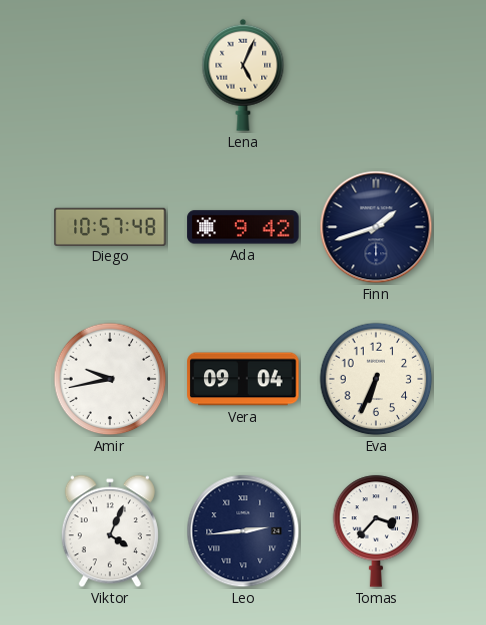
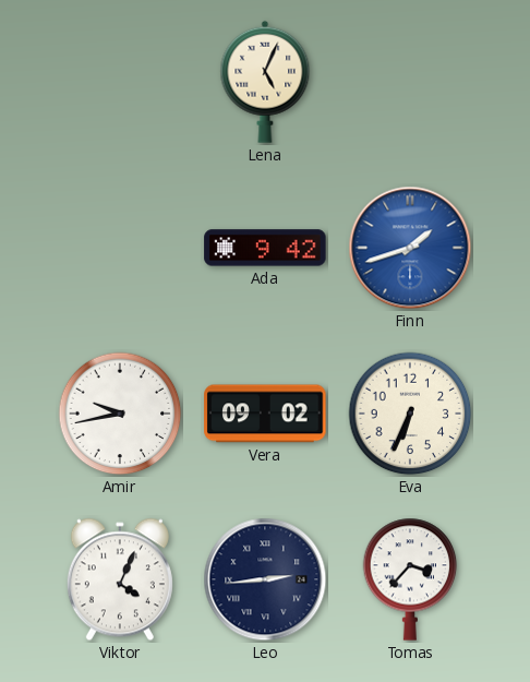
Diego: 10:57 -> none
Finn dial: navy -> blue
Vera: 09:04 -> 09:02
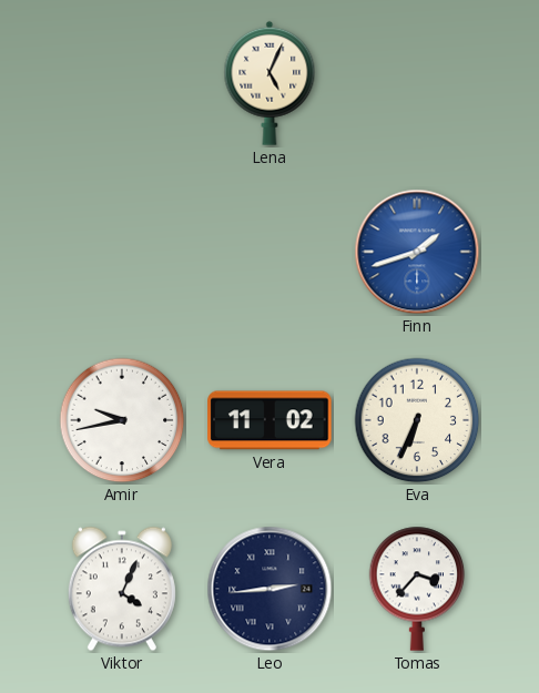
Ada: 9:42 -> none
Vera: 09:02 -> 11:02
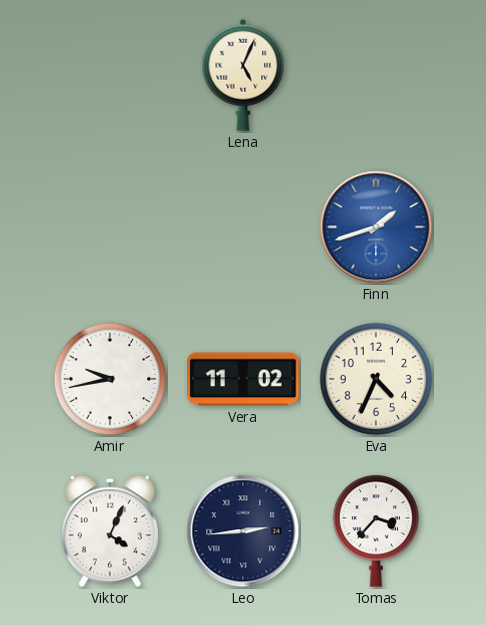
Eva: 6:34 -> 4:34
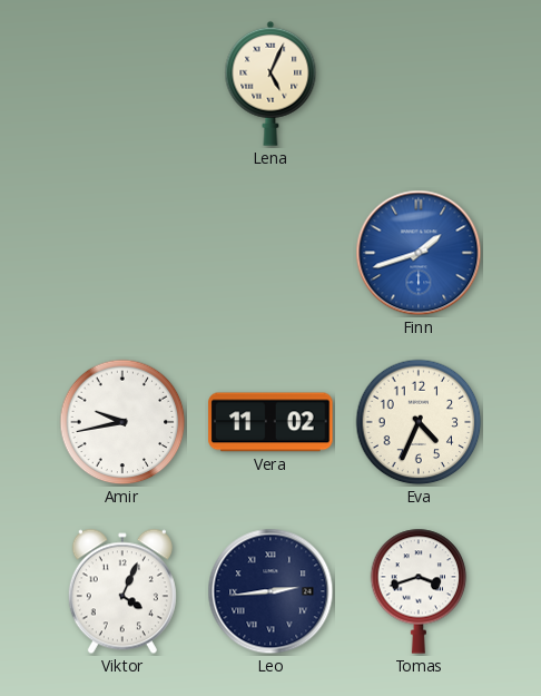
Tomas: 3:37 -> 3:42
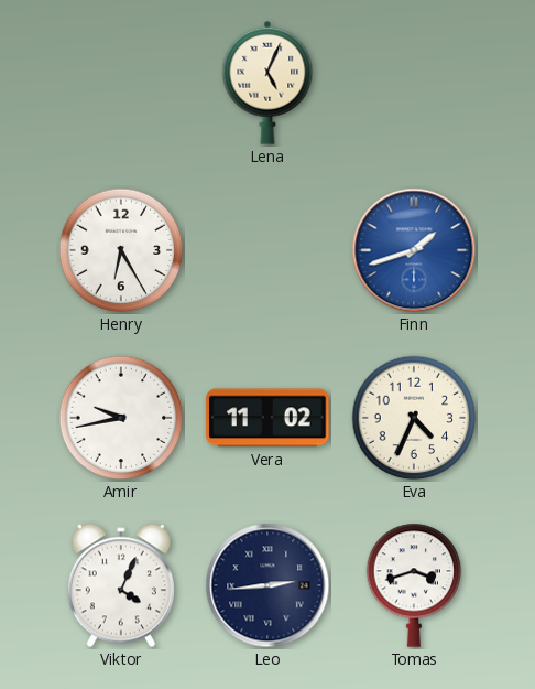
Henry: none -> 6:25
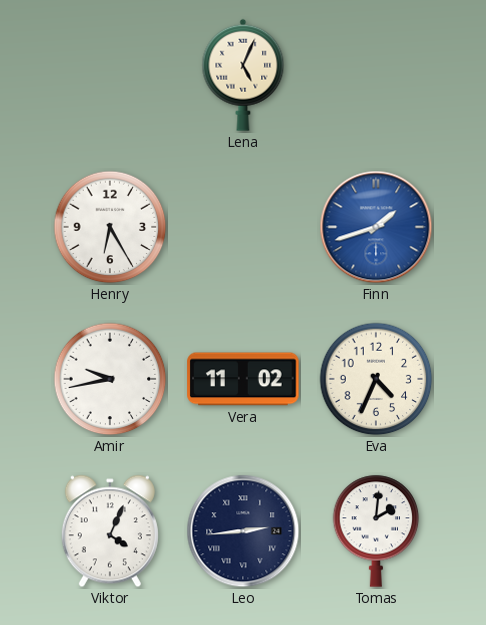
Tomas: 3:42 -> 2:01
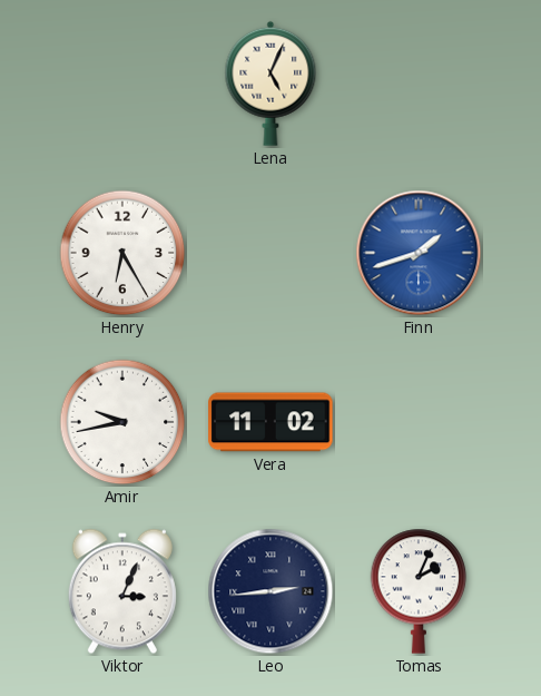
Eva: 4:34 -> none
Viktor: 4:04 -> 3:04
Tomas: 2:01 -> 2:04
